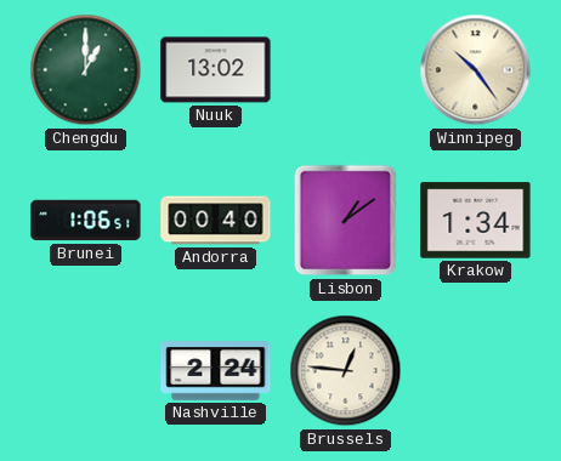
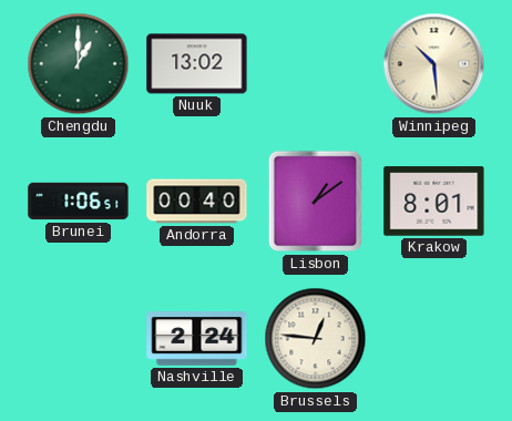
Winnipeg: 10:24 -> 10:29
Krakow: 1:34 -> 8:01
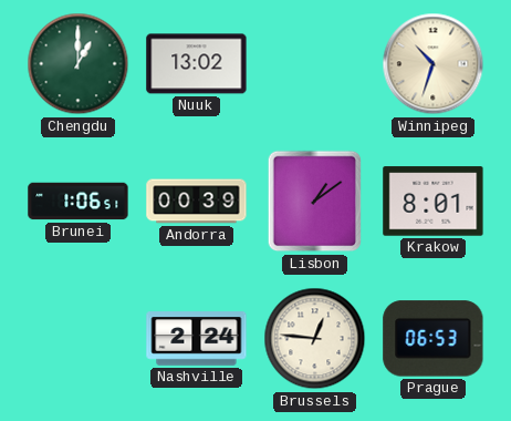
Winnipeg: 10:29 -> 10:33
Andorra: 00:40 -> 00:39
Prague: none -> 06:53
